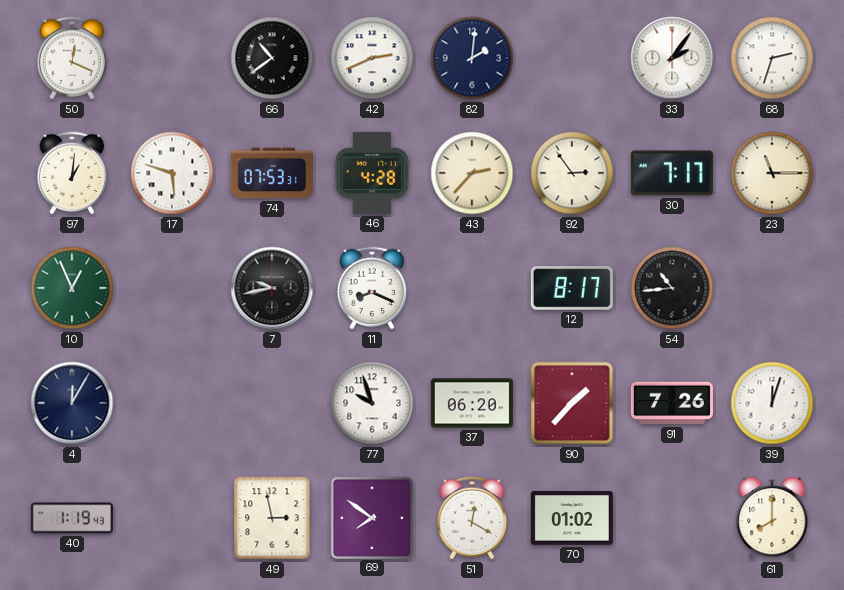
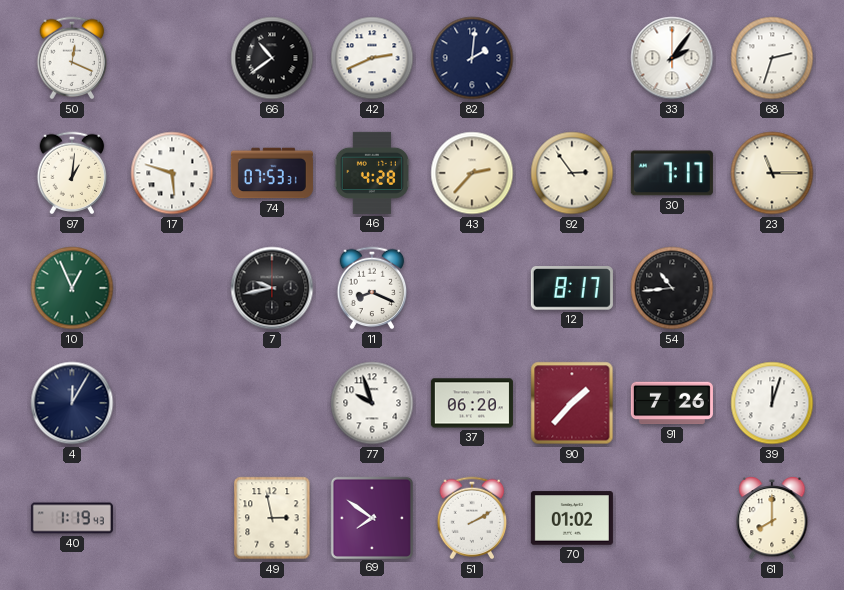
51: 12:20 -> 2:10
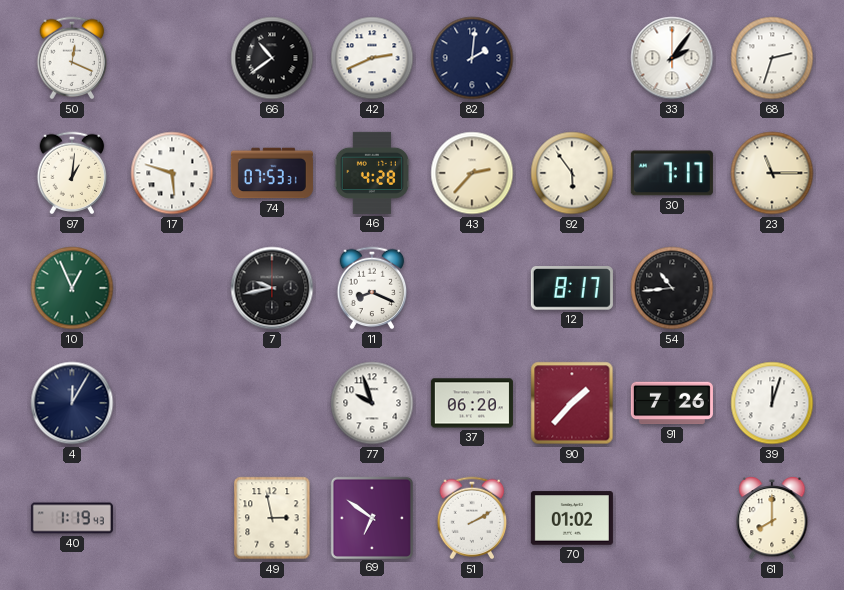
92: 2:54 -> 5:54
69: 7:51 -> 6:51
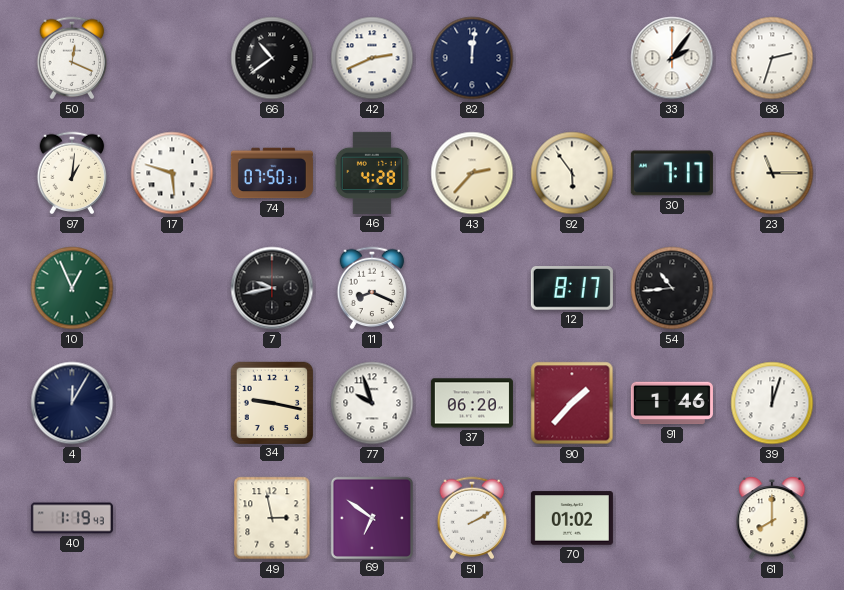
82: 2:01 -> 12:01
74: 07:53 -> 07:50
34: none -> 9:17
91: 7:26 -> 1:46
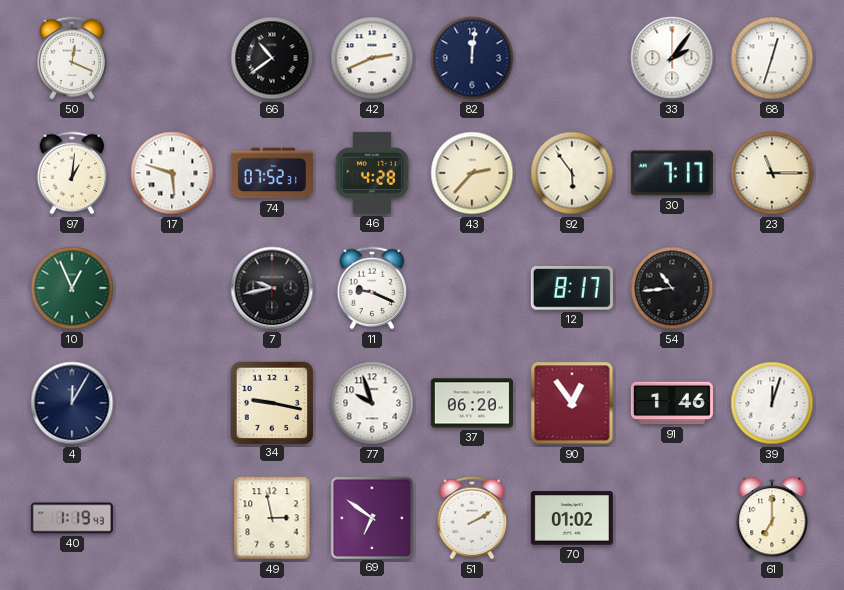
68: 2:33 -> 12:33
74: 07:50 -> 07:52
11: 8:19 -> 9:19
90: 1:37 -> 12:54
61: 8:00 -> 7:00
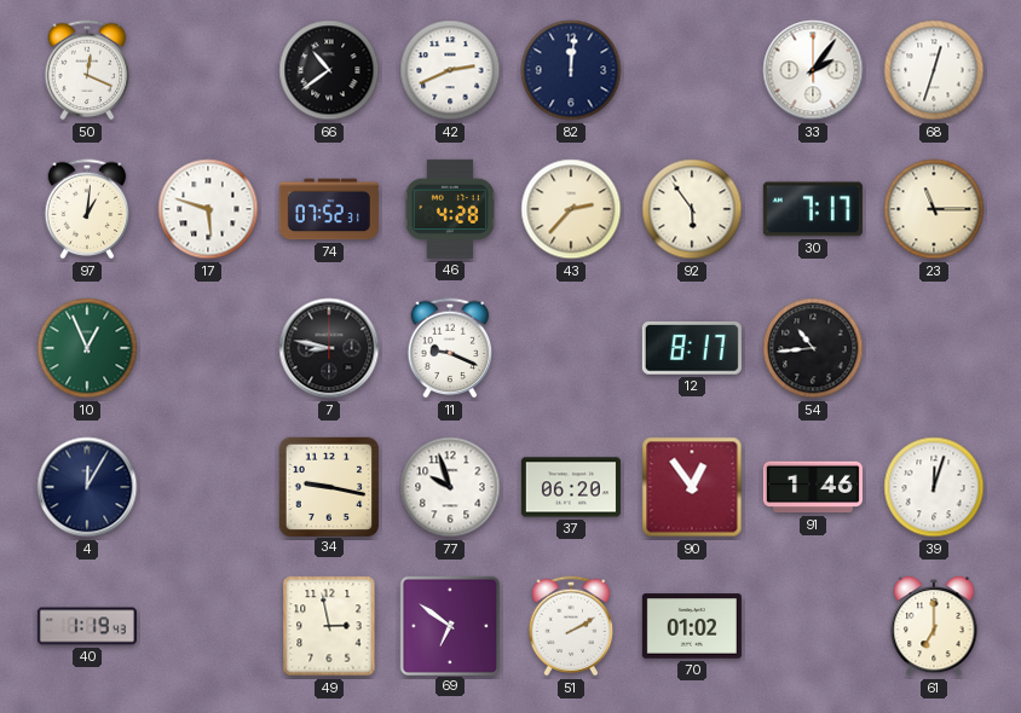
7: 9:43 -> 8:47
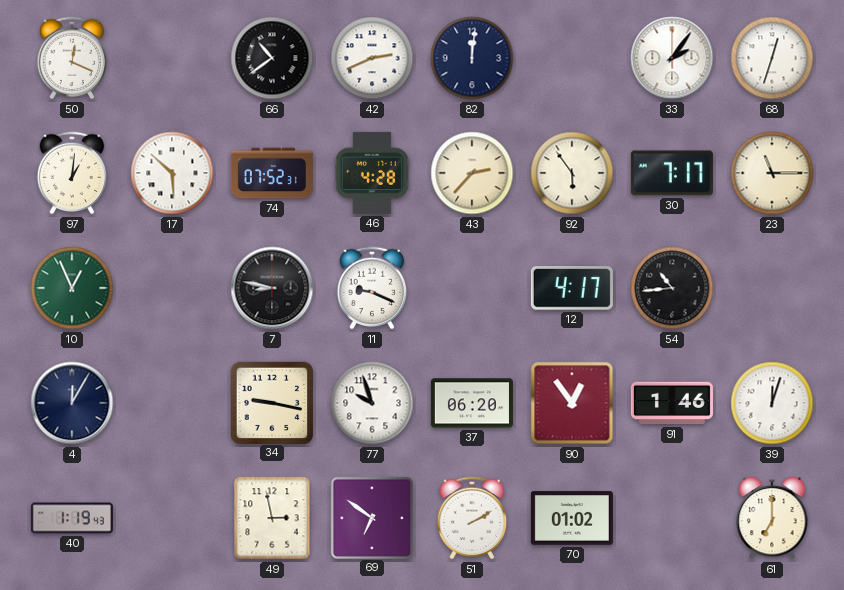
17: 5:48 -> 5:52
12: 8:17 -> 4:17
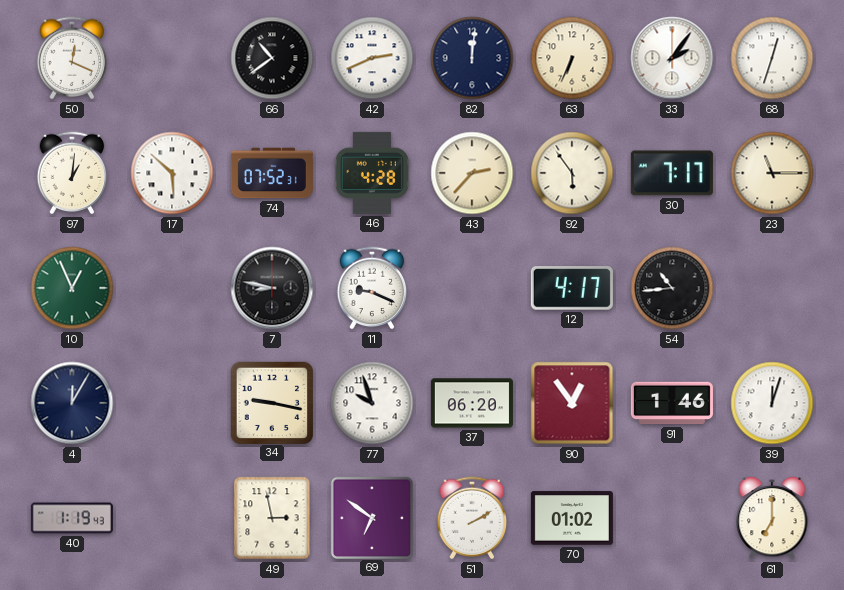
63: none -> 6:34
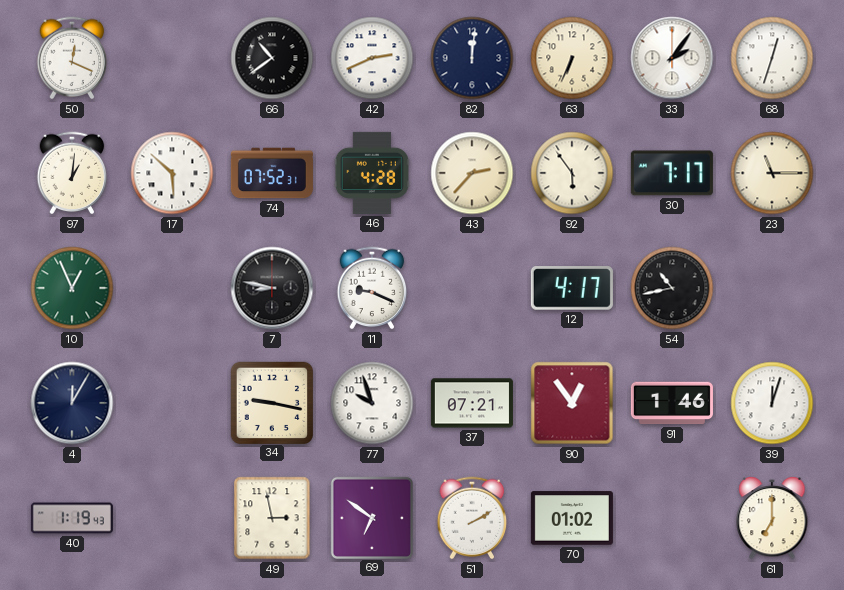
54: 10:44 -> 10:43
37: 06:20 -> 07:21
